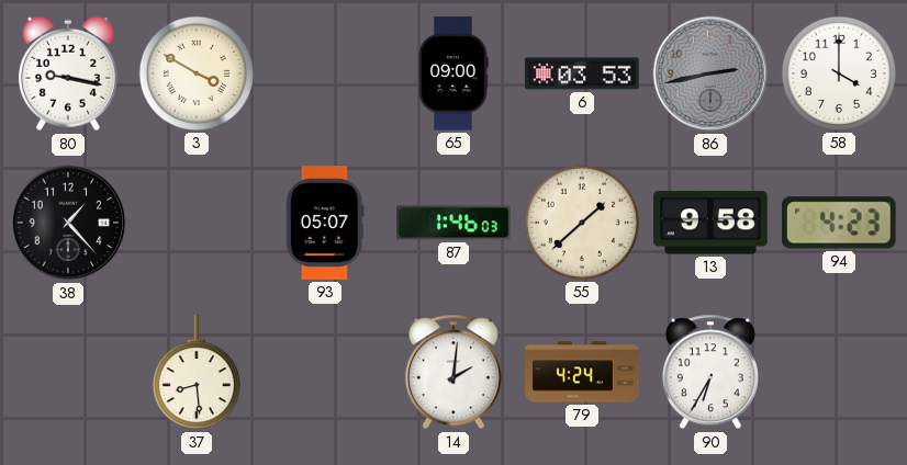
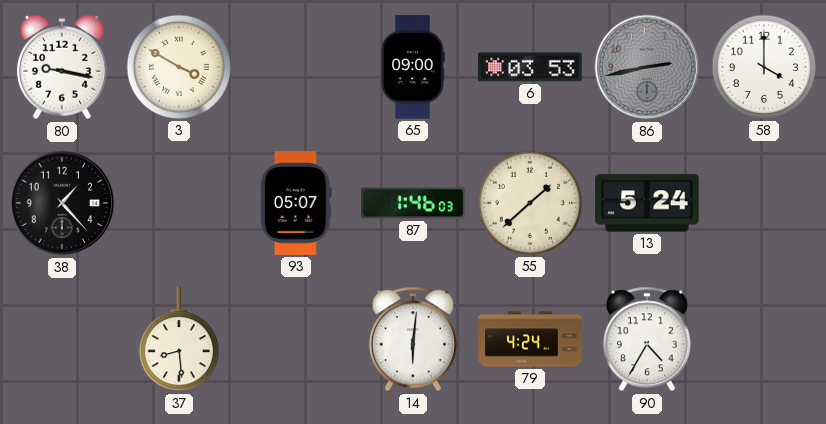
13: 9:58 -> 5:24
94: 4:23 -> none
14: 2:01 -> 6:01
90: 6:35 -> 4:35
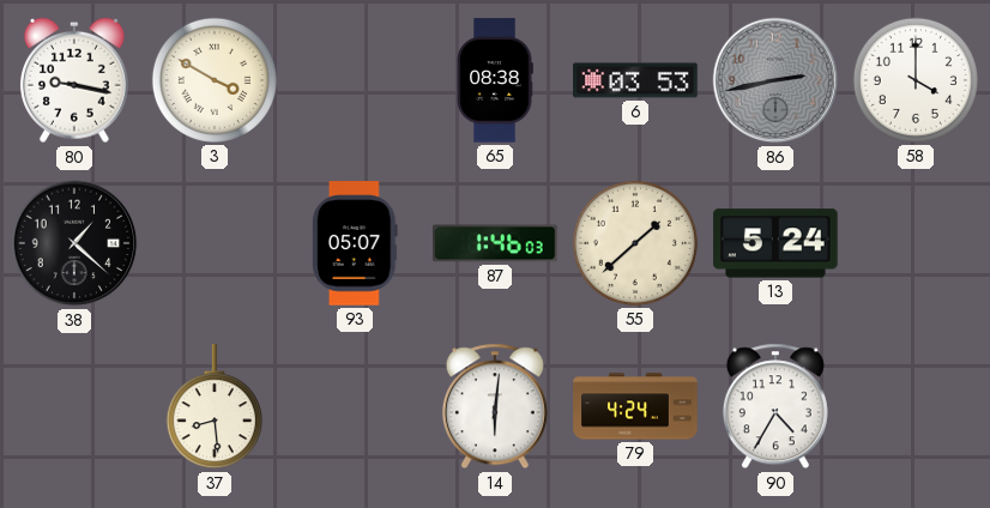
65: 09:00 -> 08:38
38: 1:23 -> 1:22
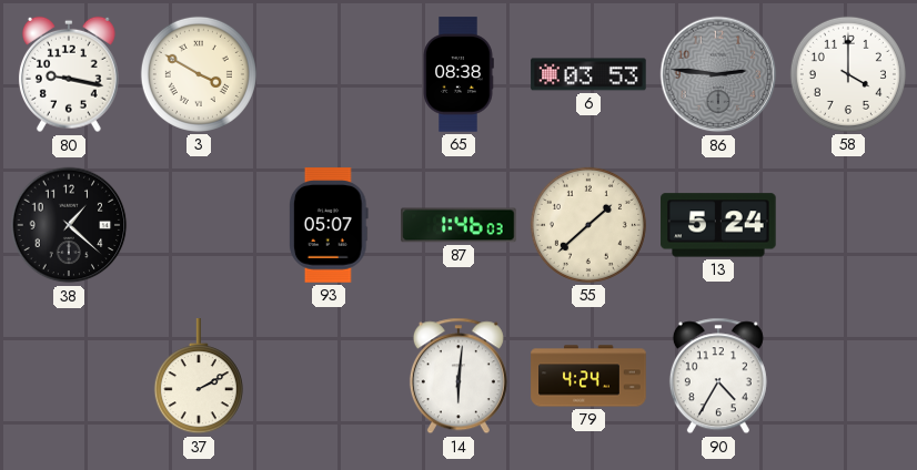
86: 2:43 -> 2:46
37: 8:29 -> 2:10
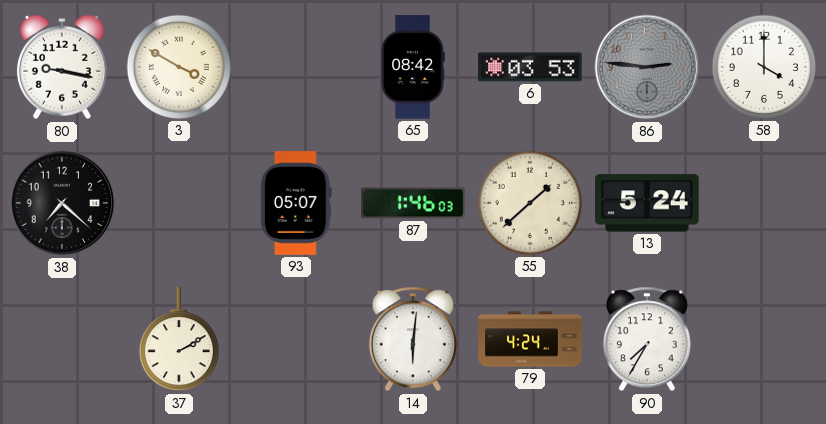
65: 08:38 -> 08:42
38: 1:22 -> 7:22
90: 4:35 -> 7:35
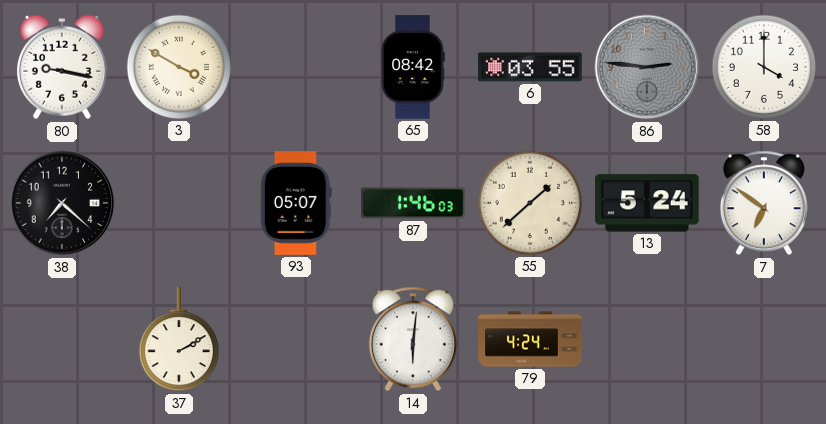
6: 03:53 -> 03:55
7: none -> 6:51
90: 7:35 -> none
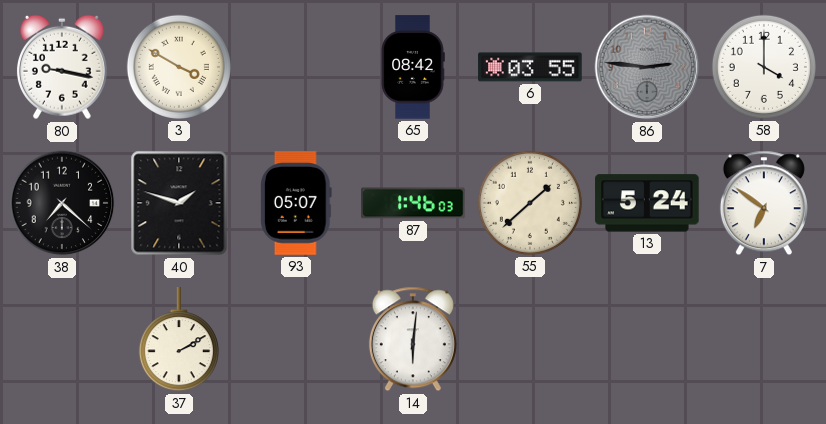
40: none -> 1:48
79: 4:24 -> none
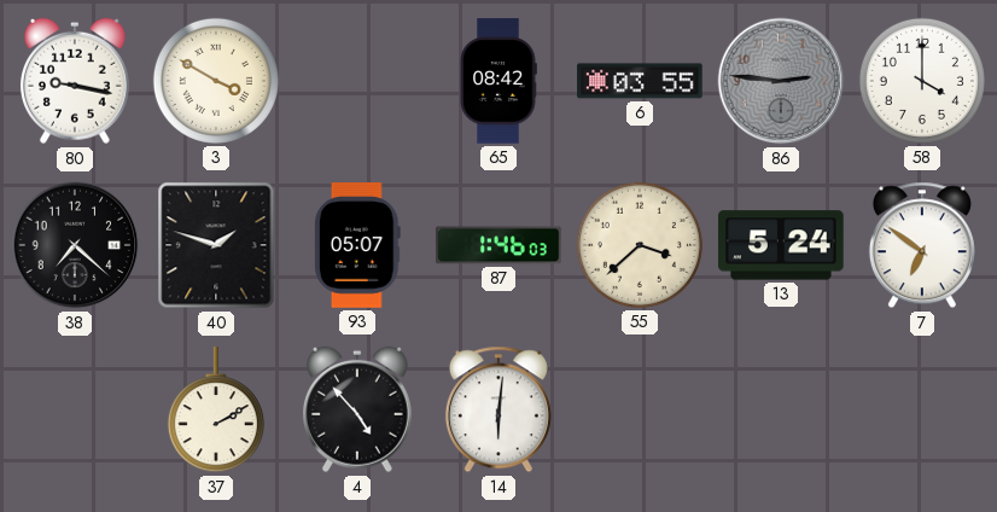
55: 1:38 -> 3:38
4: none -> 4:53
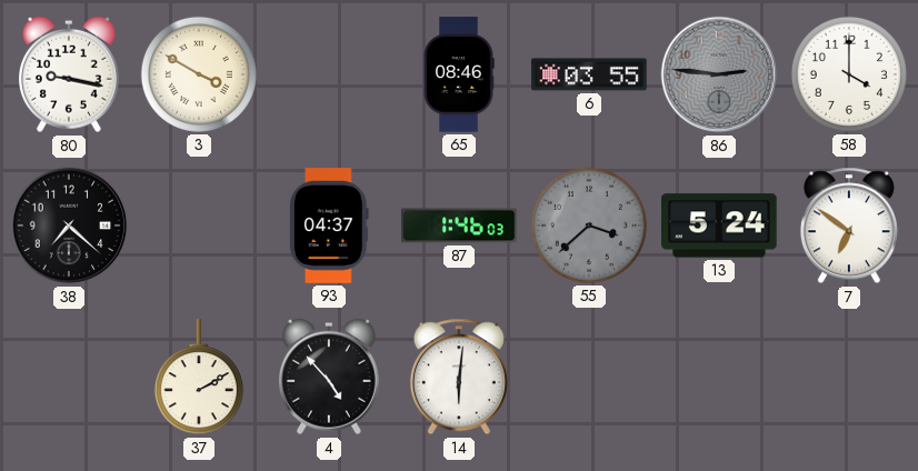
65: 08:42 -> 08:46
40: 1:48 -> none
93: 05:07 -> 04:37
55 dial: cream -> grey
